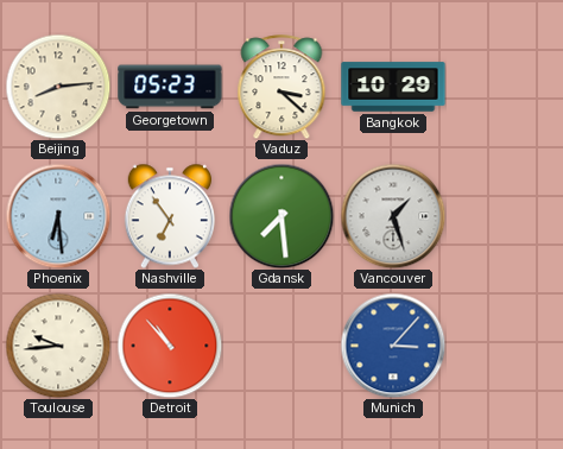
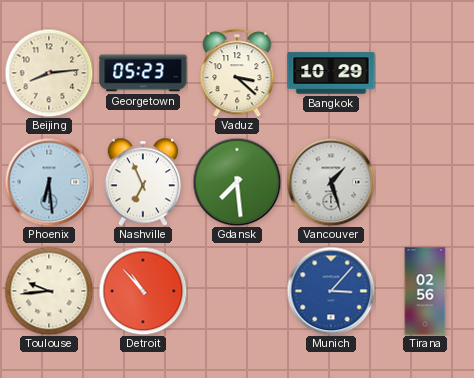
Nashville: 6:54 -> 6:56
Tirana: none -> 02:56
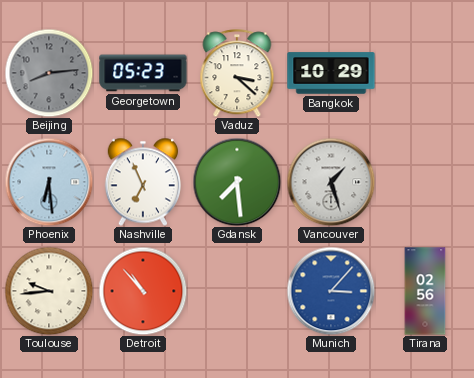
Beijing dial: cream -> grey
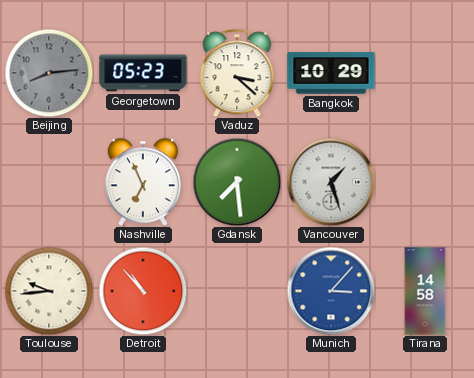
Phoenix: 6:29 -> none
Tirana: 02:56 -> 14:58
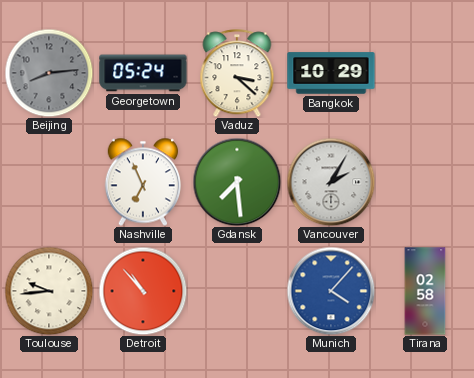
Georgetown: 05:23 -> 05:24
Vancouver: 1:27 -> 2:05
Munich: 3:07 -> 4:07
Tirana: 14:58 -> 02:58
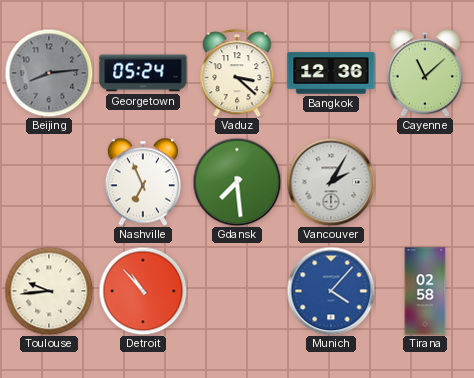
Bangkok: 10:29 -> 12:36
Cayenne: none -> 11:08
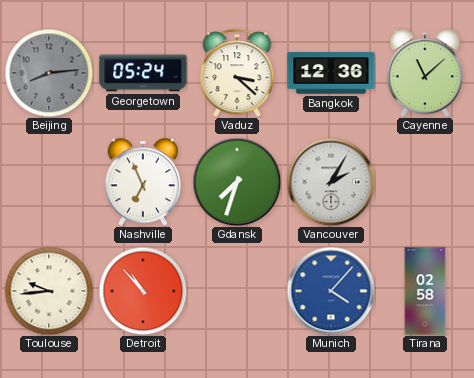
Gdansk: 7:29 -> 7:33
